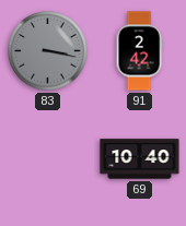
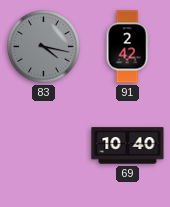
83: 3:17 -> 4:17
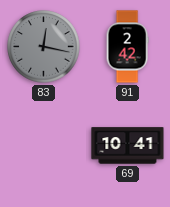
83: 4:17 -> 12:17
69: 10:40 -> 10:41
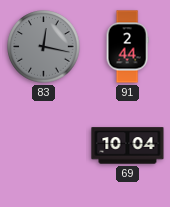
91: 2:42 -> 2:44
69: 10:41 -> 10:04
